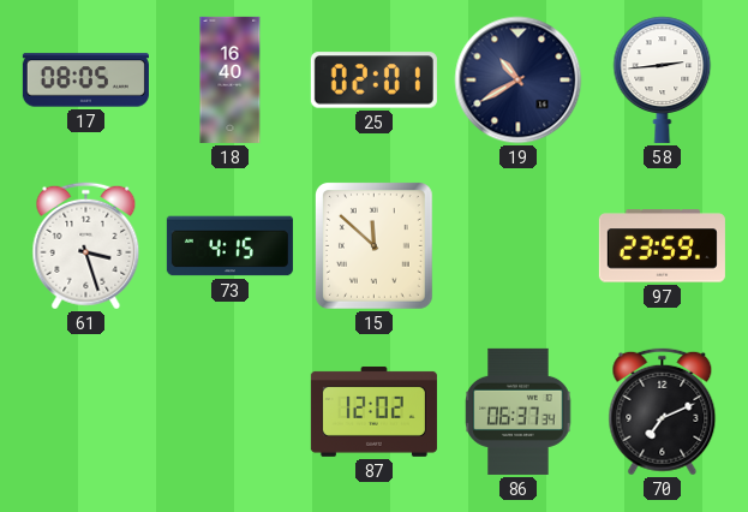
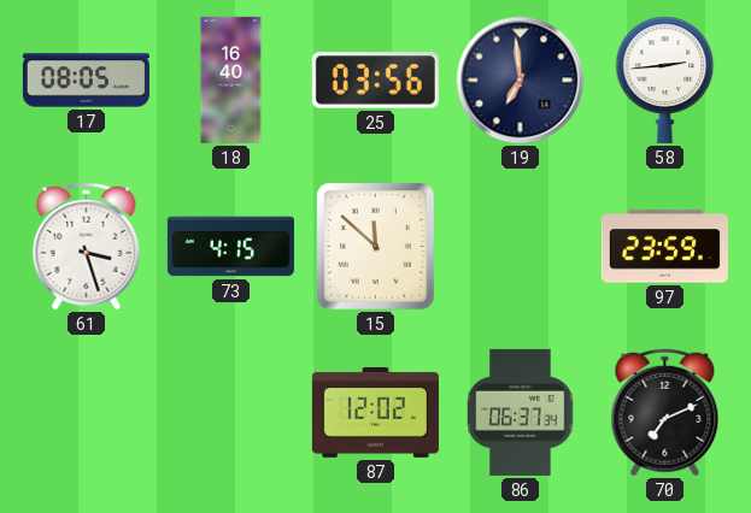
25: 02:01 -> 03:56
19: 10:40 -> 6:59
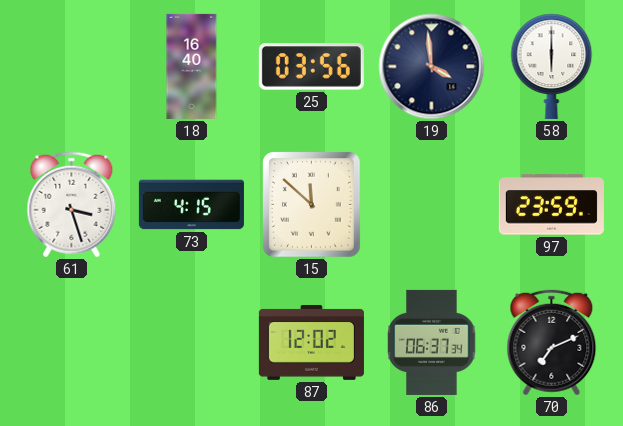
17: 08:05 -> none
19: 6:59 -> 3:59
58: 2:44 -> 6:00
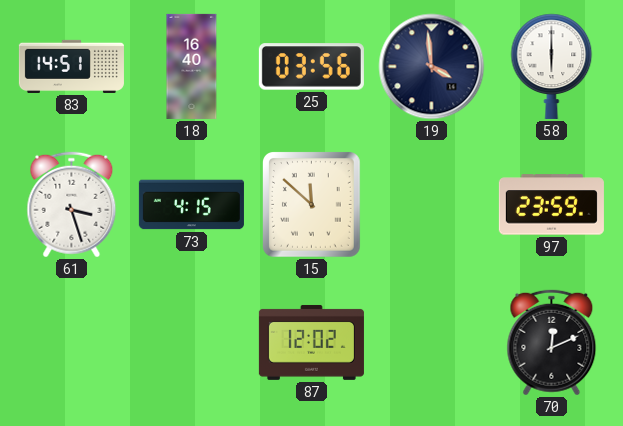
83: none -> 14:51
86: 06:37 -> none
70: 7:11 -> 12:11
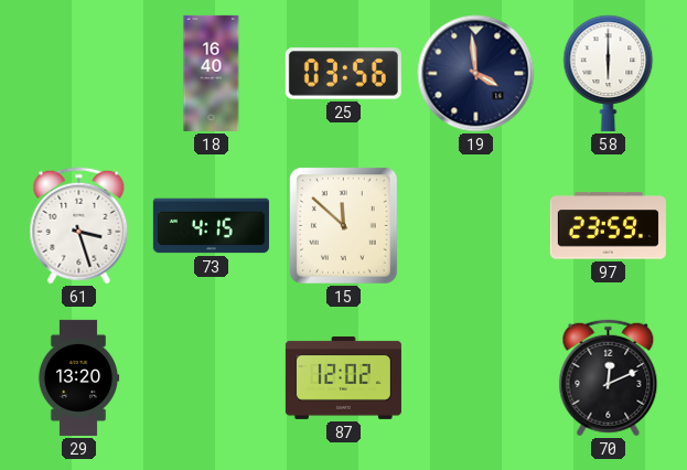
83: 14:51 -> none
29: none -> 13:20
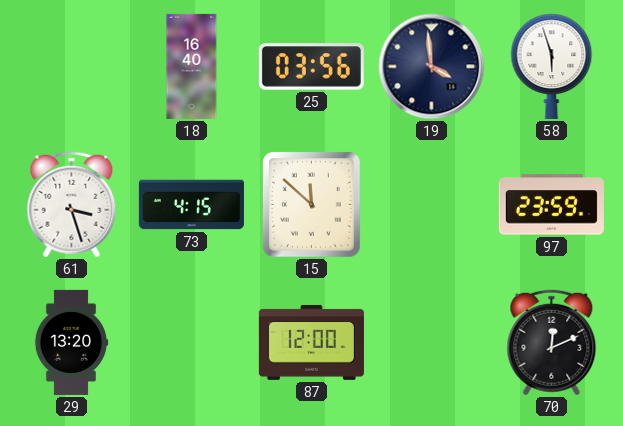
58: 6:00 -> 5:57
87: 12:02 -> 12:00
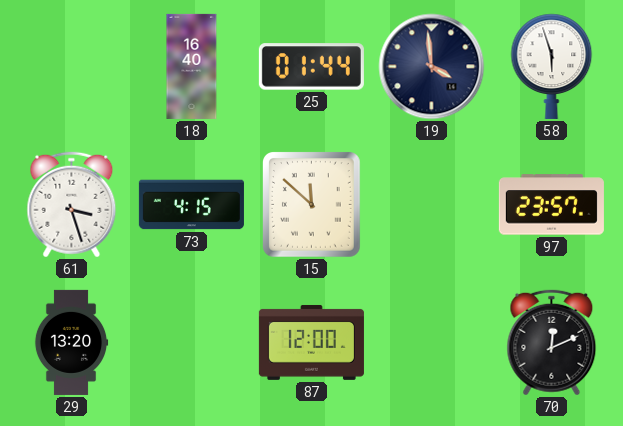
25: 03:56 -> 01:44
97: 23:59 -> 23:57
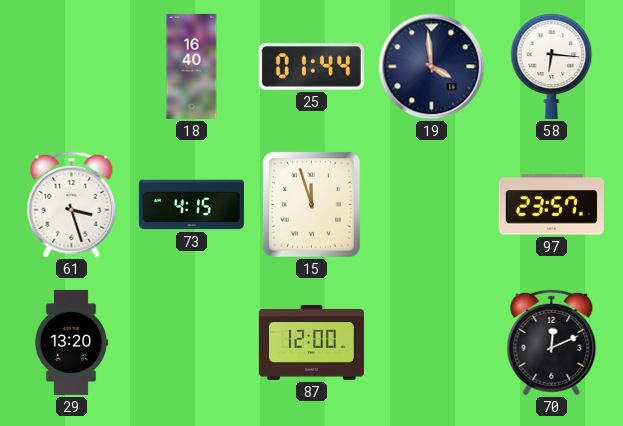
58: 5:57 -> 6:16
15: 11:52 -> 11:57
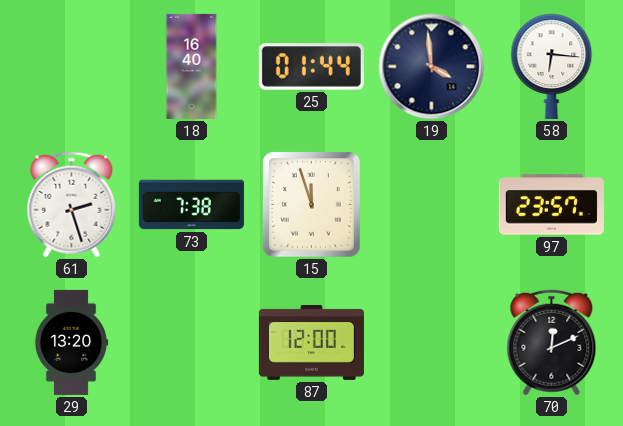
61: 3:27 -> 2:27
73: 4:15 -> 7:38
